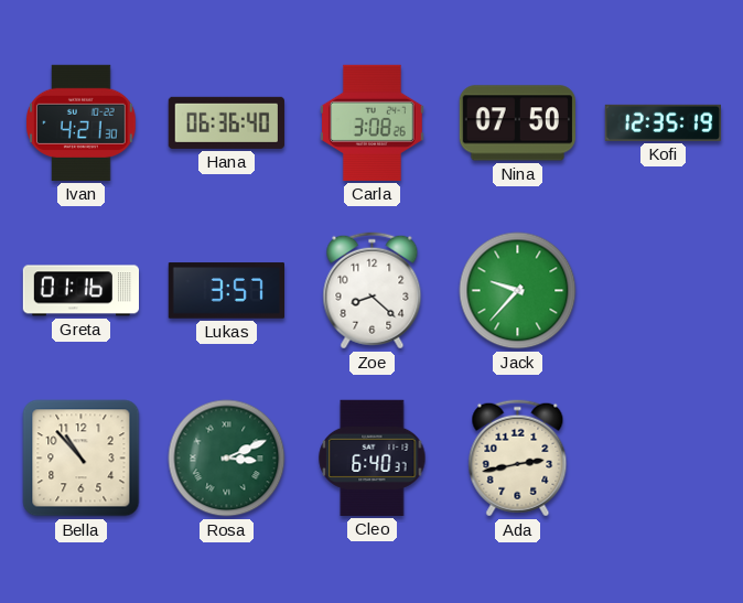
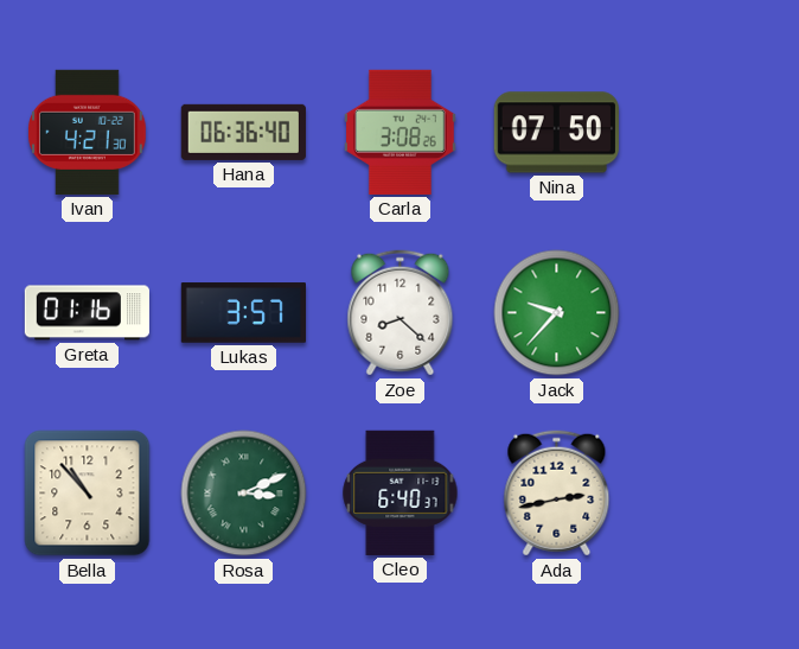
Kofi: 12:35 -> none
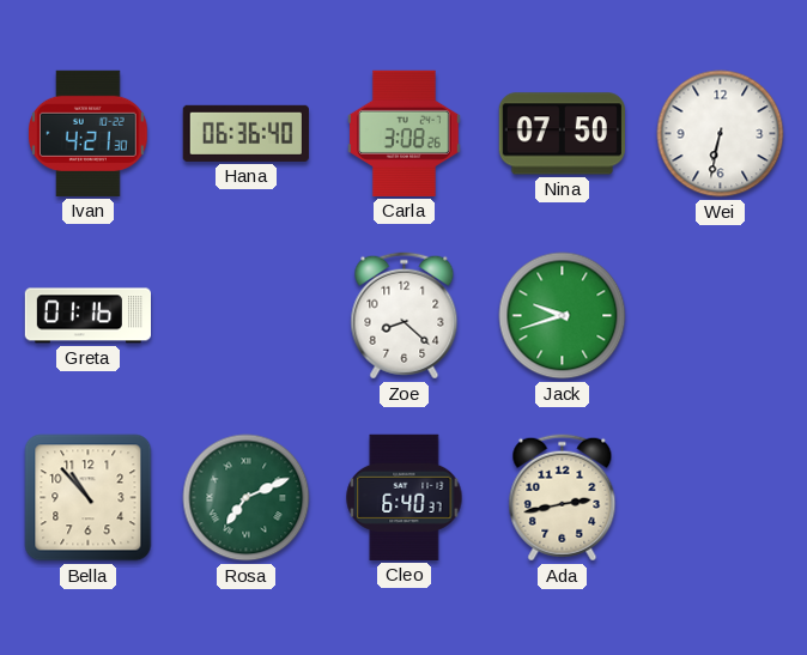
Wei: none -> 6:32
Lukas: 3:57 -> none
Jack: 9:37 -> 9:42
Rosa: 3:11 -> 7:11
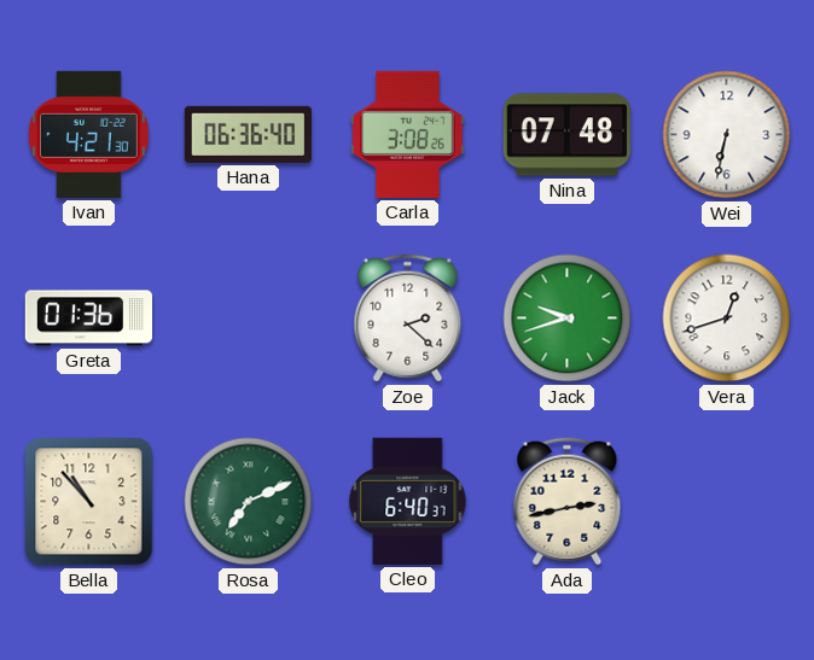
Nina: 07:50 -> 07:48
Greta: 01:16 -> 01:36
Zoe: 8:22 -> 2:22
Vera: none -> 12:42
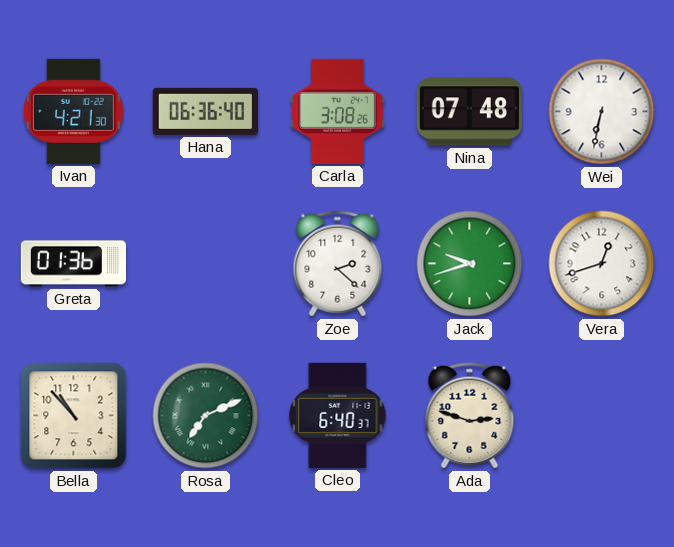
Ada: 2:43 -> 2:48
